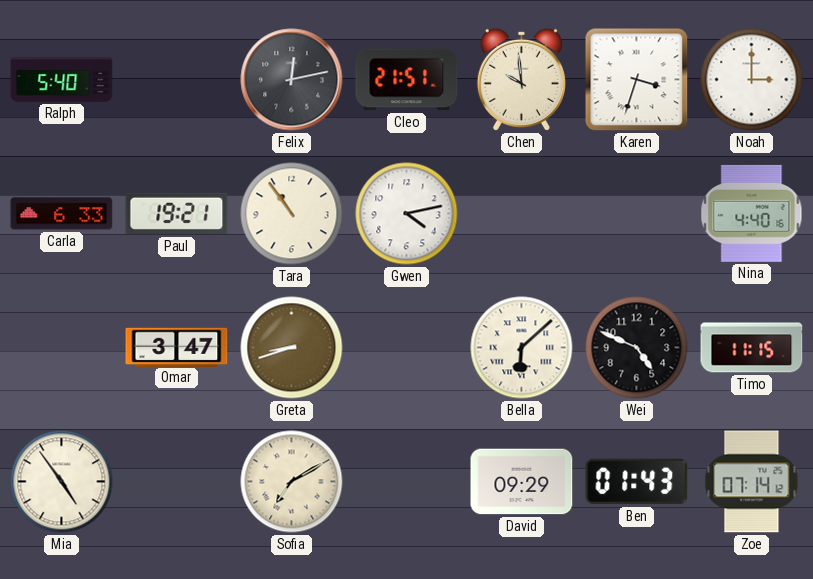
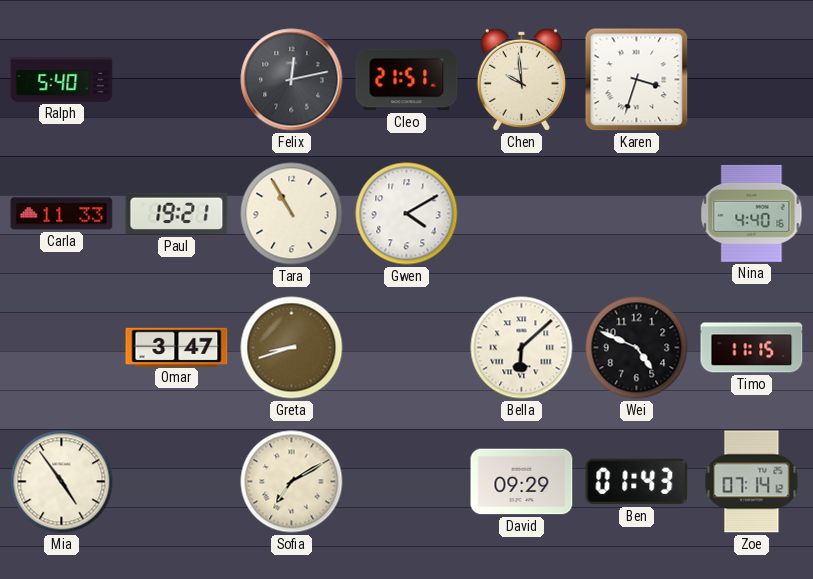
Noah: 3:00 -> none
Carla: 6:33 -> 11:33
Tara: 10:54 -> 10:55
Gwen: 4:13 -> 4:10
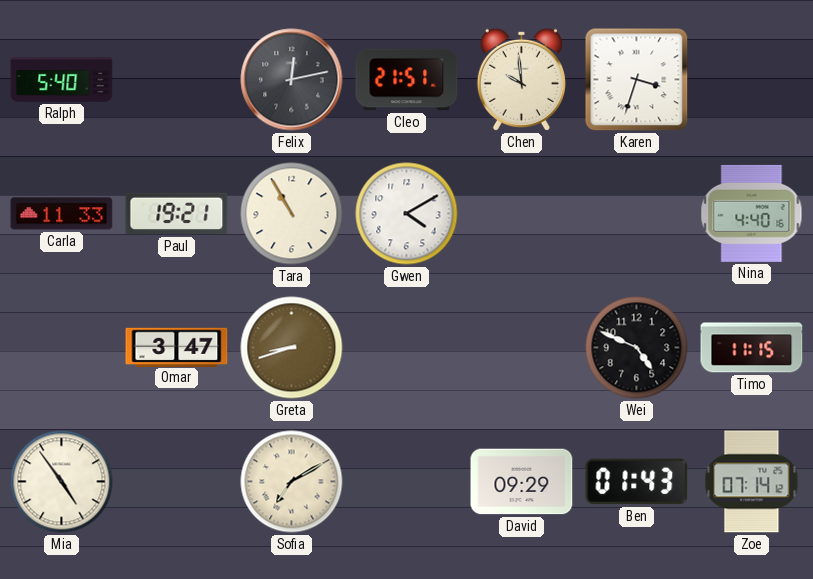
Bella: 6:08 -> none
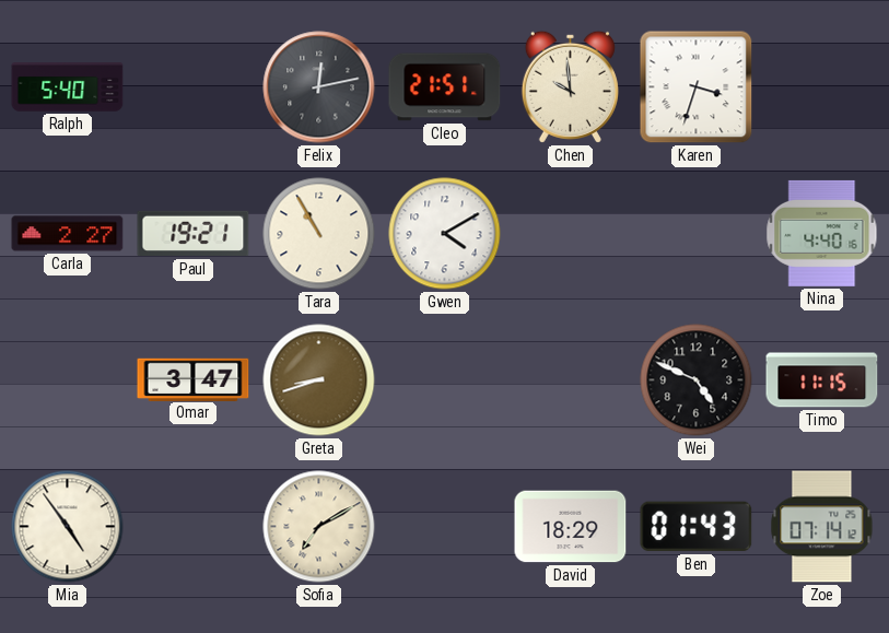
Carla: 11:33 -> 2:27
David: 09:29 -> 18:29
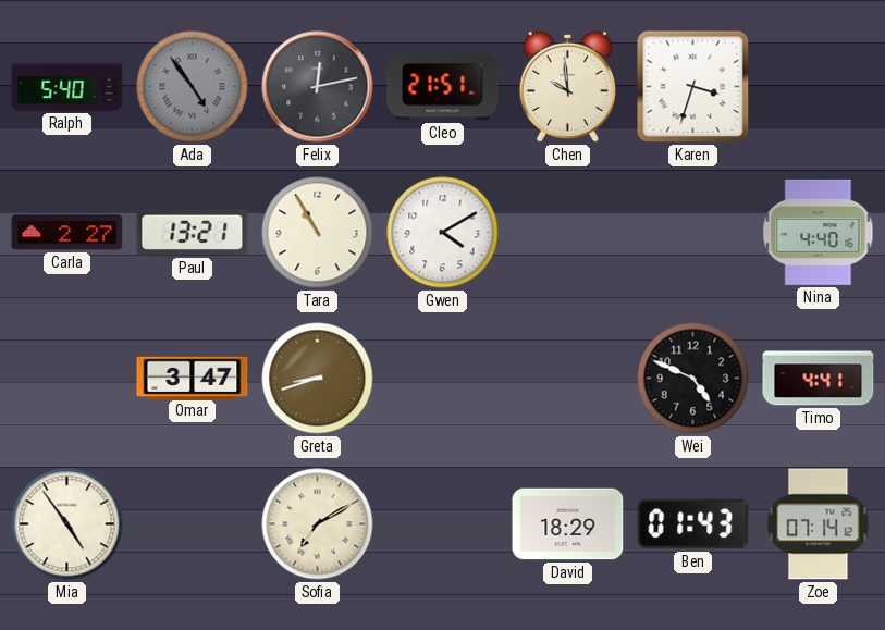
Ada: none -> 4:54
Paul: 19:21 -> 13:21
Timo: 11:15 -> 4:41
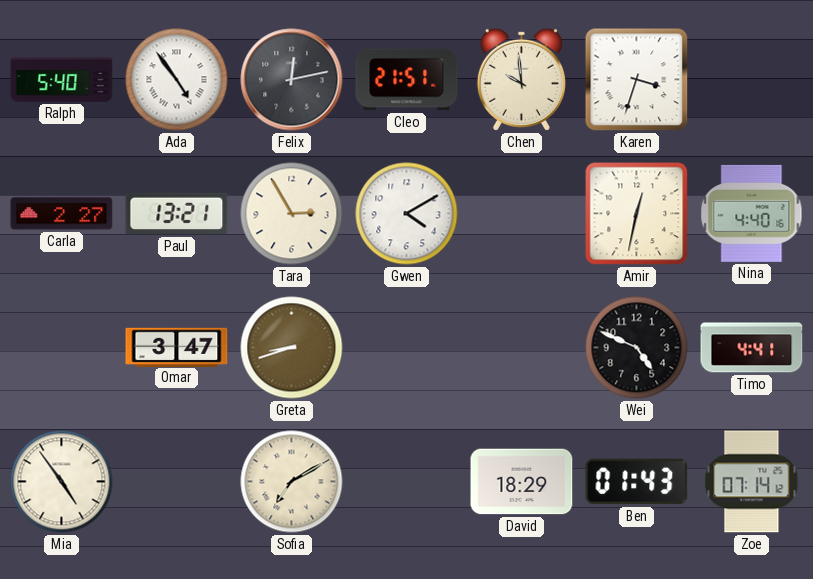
Ada dial: grey -> white
Tara: 10:55 -> 2:55
Amir: none -> 12:32
